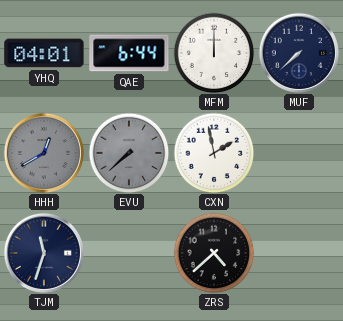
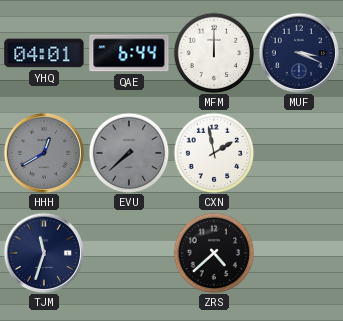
MUF: 7:38 -> 3:19
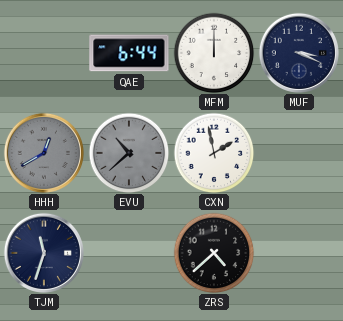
YHQ: 04:01 -> none
EVU: 7:38 -> 10:38
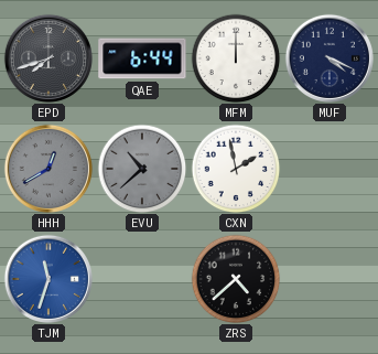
EPD: none -> 7:42
MUF: 3:19 -> 4:19
TJM dial: navy -> blue
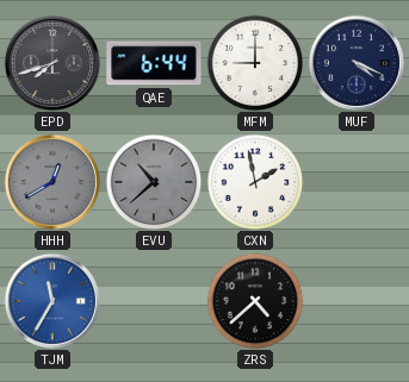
MFM: 12:00 -> 9:00
TJM: 11:33 -> 11:35
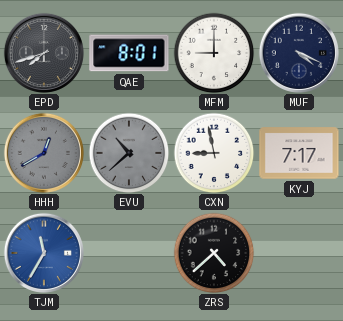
QAE: 6:44 -> 8:01
CXN: 1:58 -> 8:58
KYJ: none -> 7:17
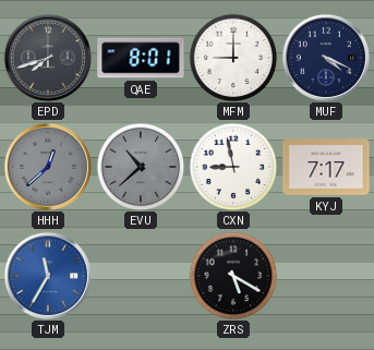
HHH: 12:40 -> 12:38
ZRS: 4:38 -> 5:20
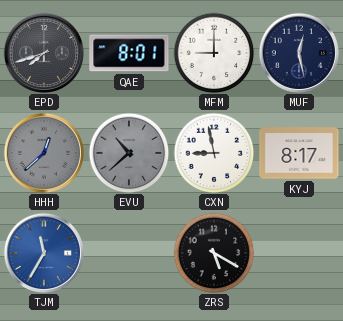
MUF: 4:19 -> 12:28
KYJ: 7:17 -> 8:17
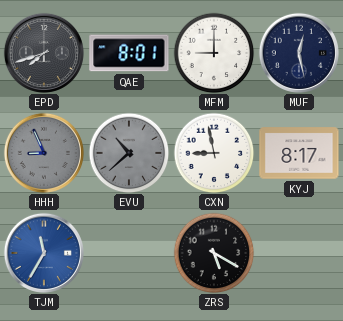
HHH: 12:38 -> 8:56
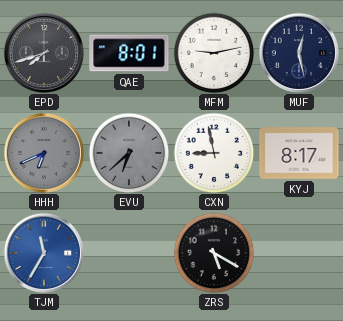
MFM: 9:00 -> 9:13
HHH: 8:56 -> 6:41
EVU: 10:38 -> 6:38
